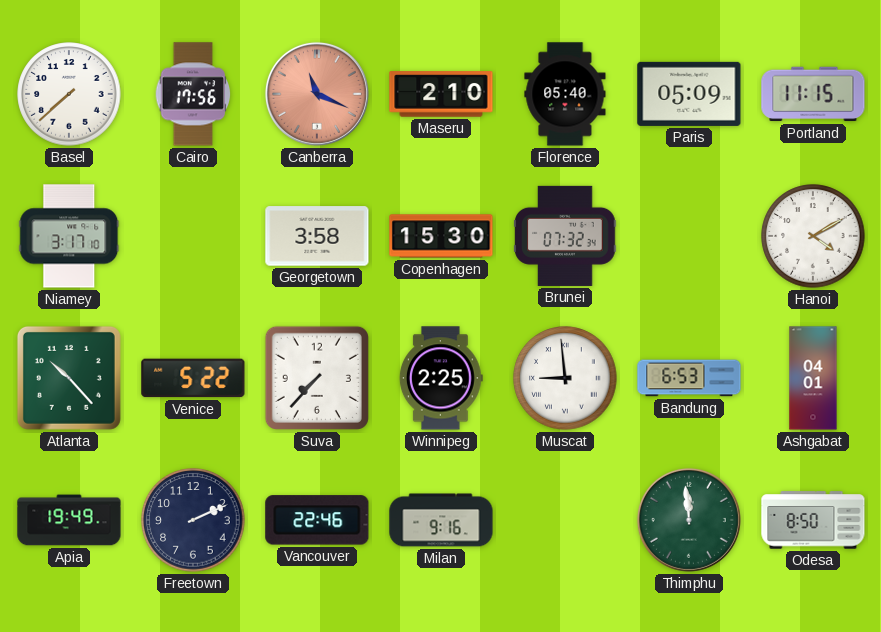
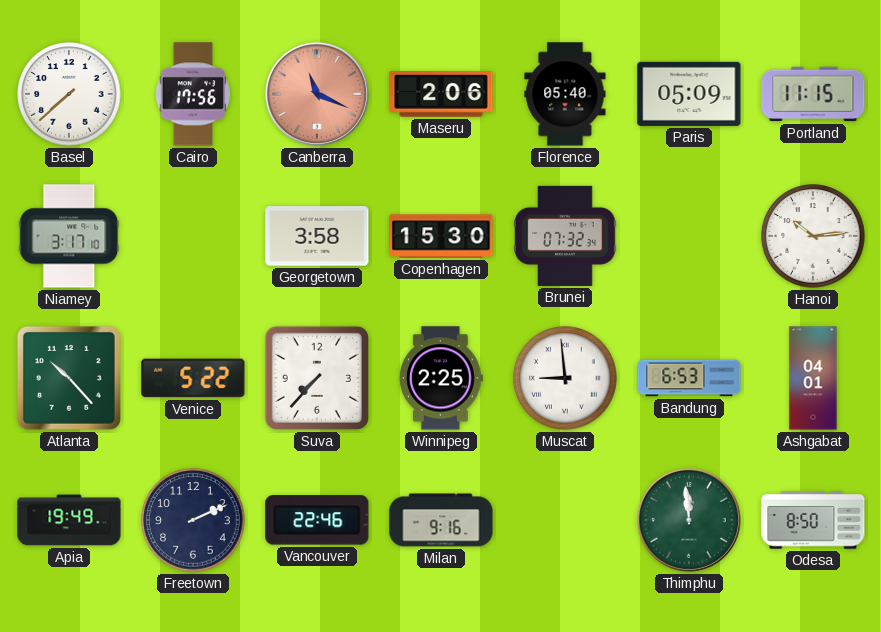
Maseru: 2:10 -> 2:06
Hanoi: 4:10 -> 10:14
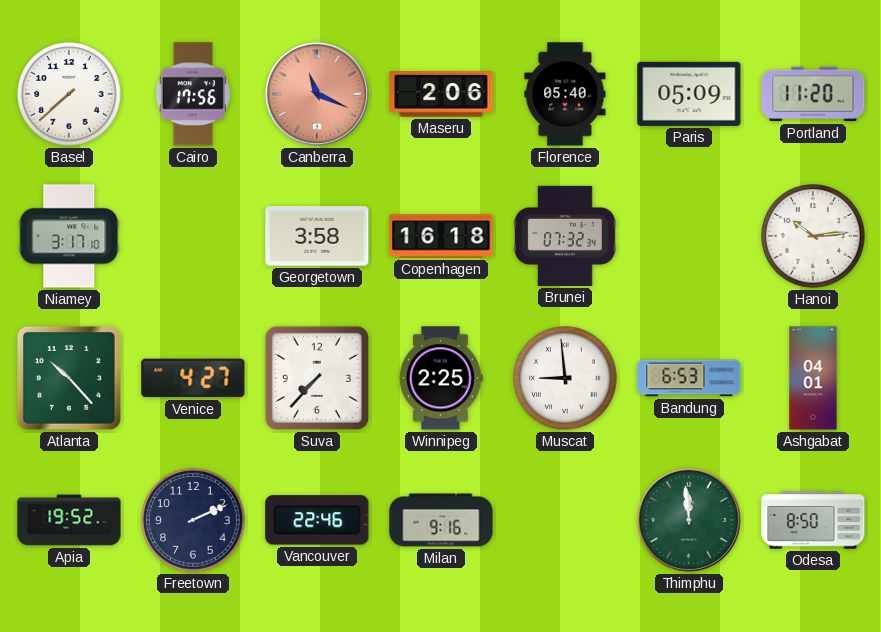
Portland: 11:15 -> 11:20
Copenhagen: 15:30 -> 16:18
Venice: 5:22 -> 4:27
Apia: 19:49 -> 19:52
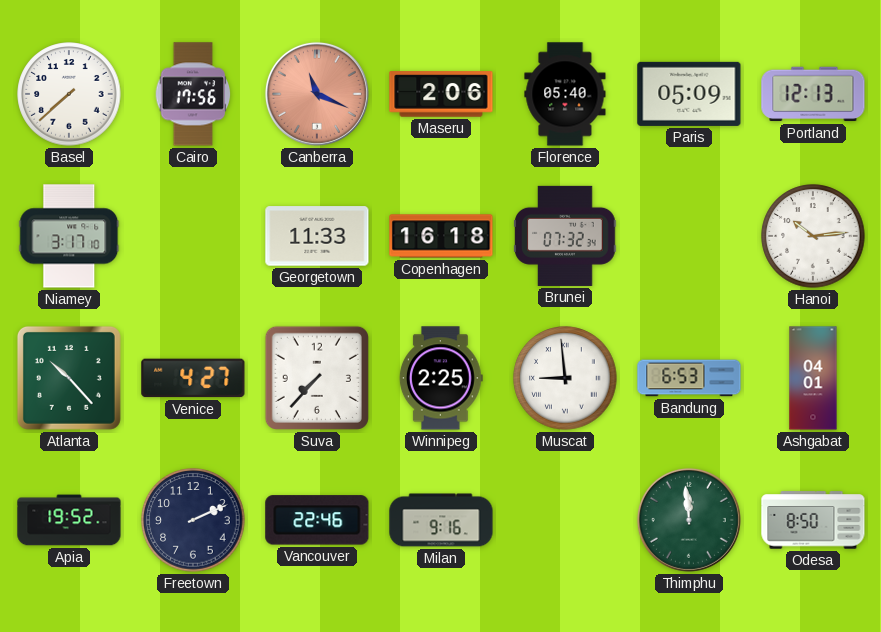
Portland: 11:20 -> 12:13
Georgetown: 3:58 -> 11:33
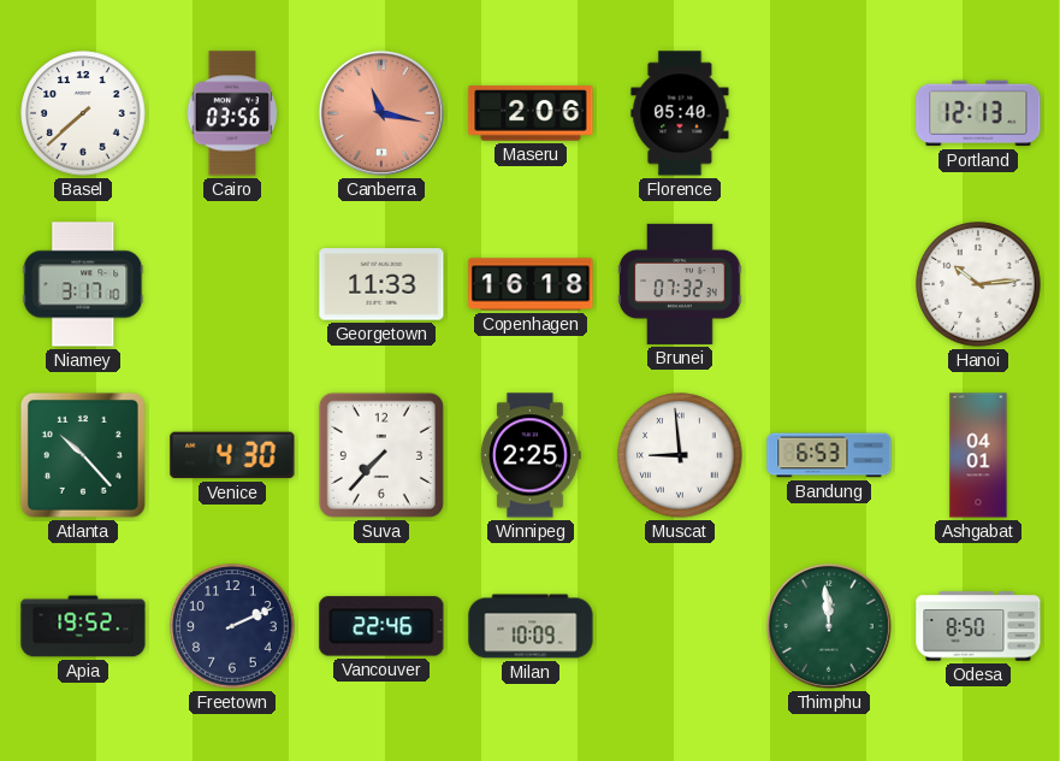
Cairo: 17:56 -> 03:56
Canberra: 11:19 -> 11:17
Paris: 05:09 -> none
Venice: 4:27 -> 4:30
Milan: 9:16 -> 10:09
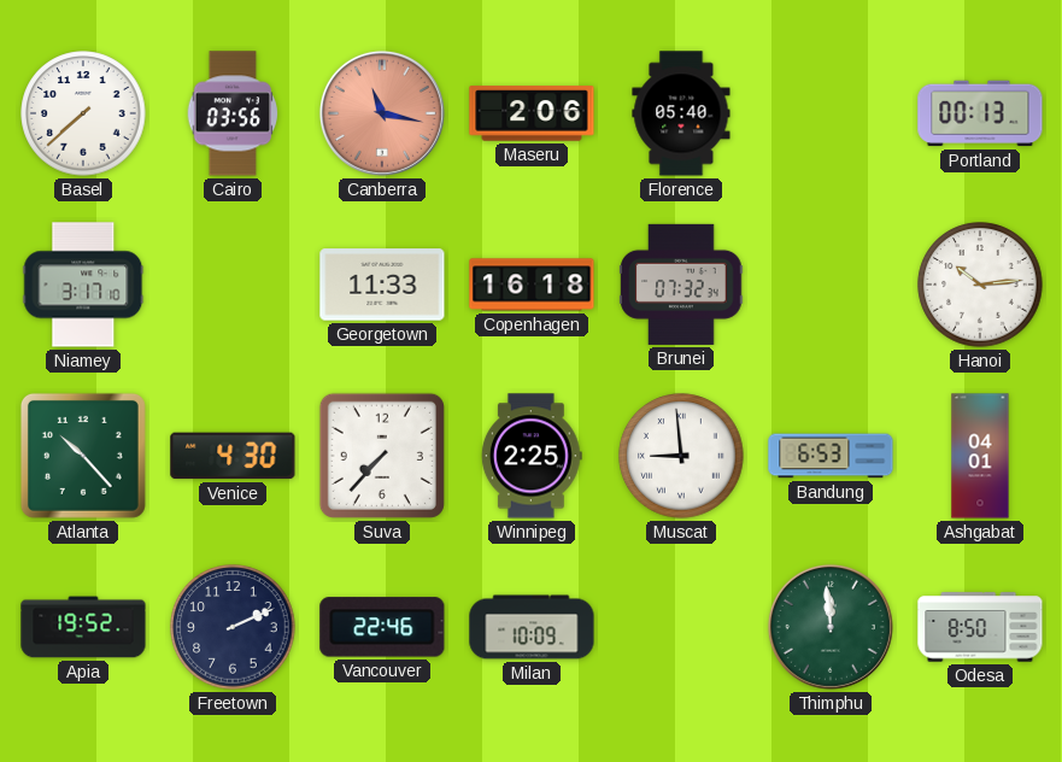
Portland: 12:13 -> 00:13
